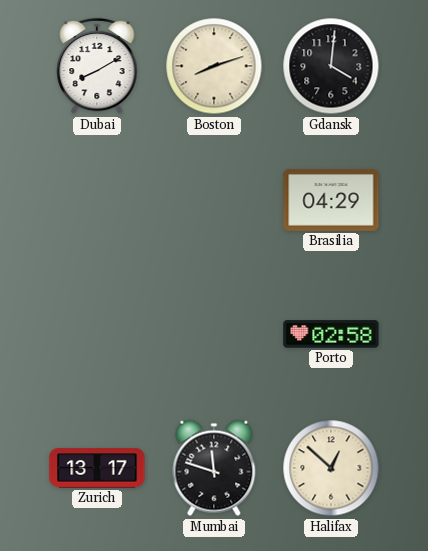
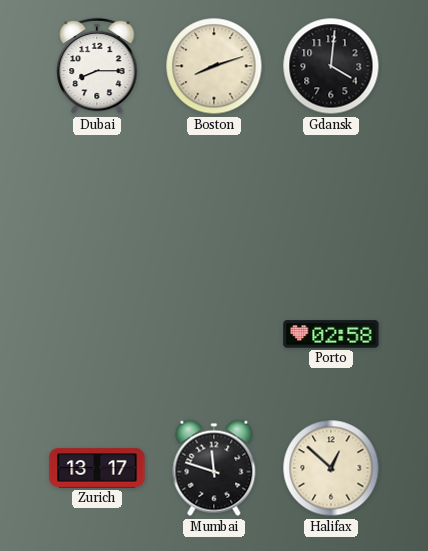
Dubai: 8:10 -> 8:15
Brasilia: 04:29 -> none
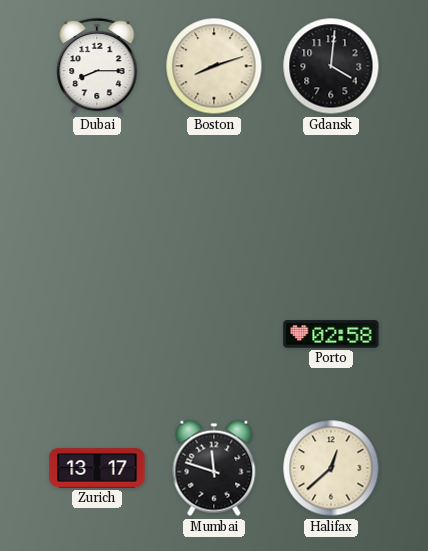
Halifax: 12:52 -> 12:38
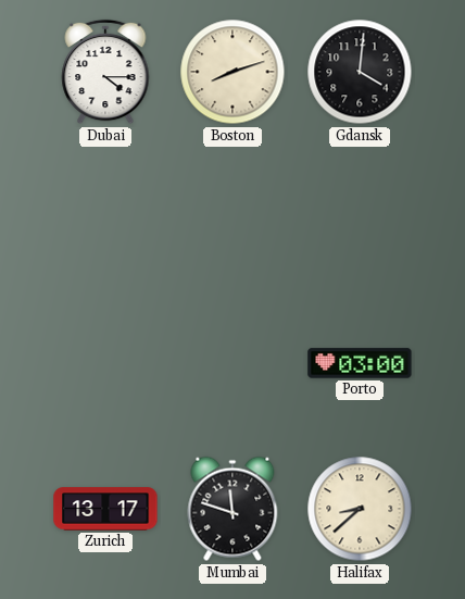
Dubai: 8:15 -> 4:15
Porto: 02:58 -> 03:00
Halifax: 12:38 -> 8:38
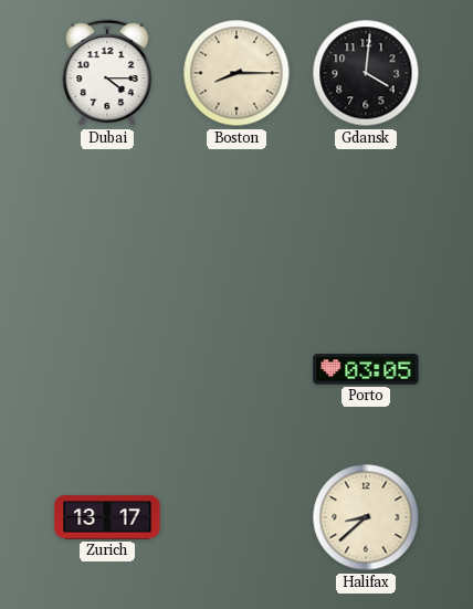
Boston: 8:12 -> 8:15
Porto: 03:00 -> 03:05
Mumbai: 11:48 -> none
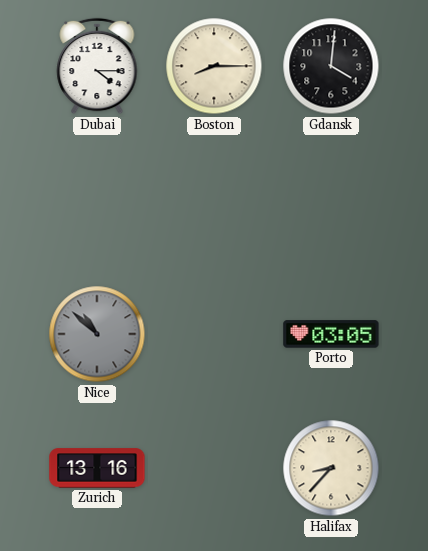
Nice: none -> 10:52
Zurich: 13:17 -> 13:16
Halifax: 8:38 -> 8:37
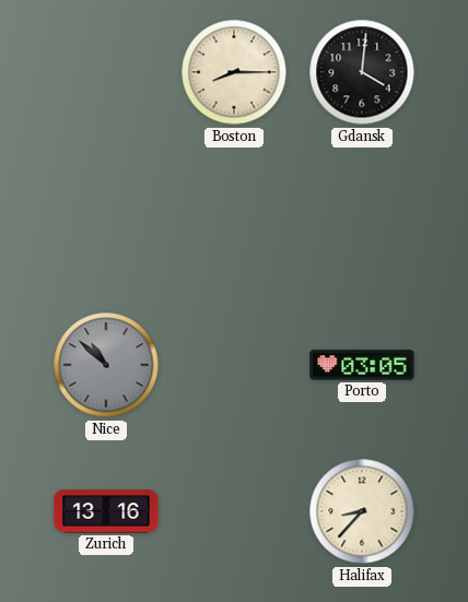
Dubai: 4:15 -> none
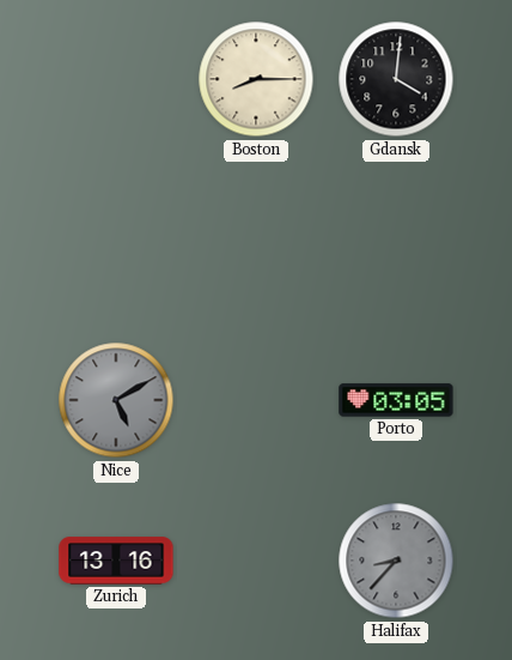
Nice: 10:52 -> 5:10
Halifax dial: cream -> grey
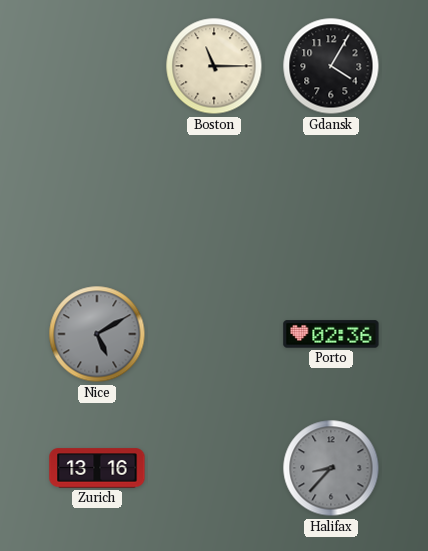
Boston: 8:15 -> 11:15
Gdansk: 4:01 -> 4:05
Porto: 03:05 -> 02:36
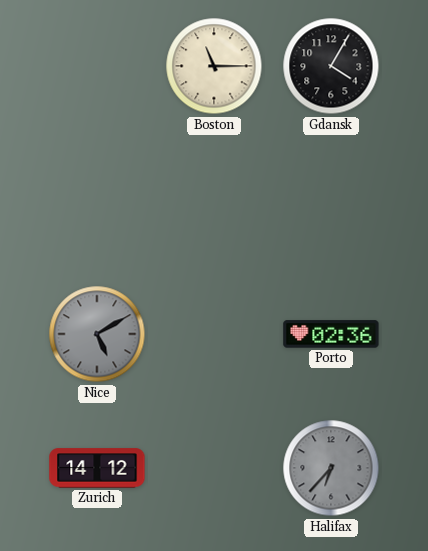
Zurich: 13:16 -> 14:12
Halifax: 8:37 -> 6:37
